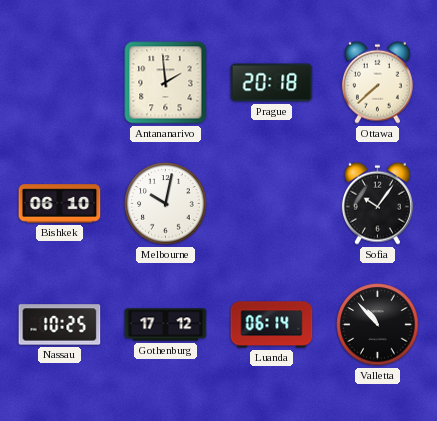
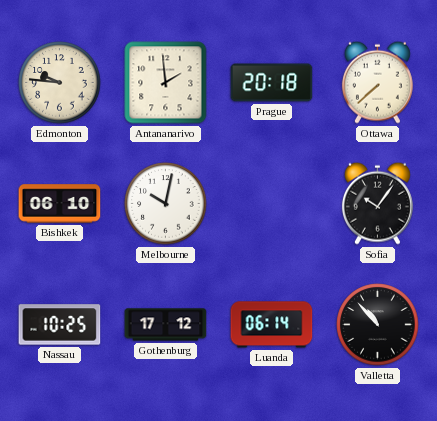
Edmonton: none -> 9:46
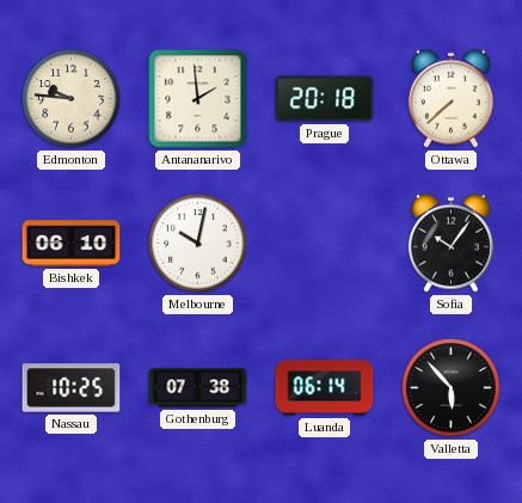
Gothenburg: 17:12 -> 07:38
Valletta: 10:53 -> 5:53
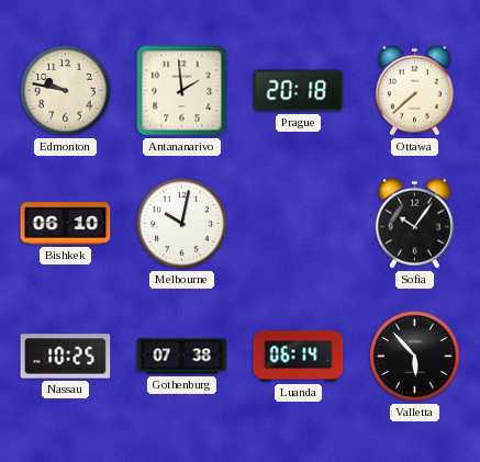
Edmonton: 9:46 -> 9:47
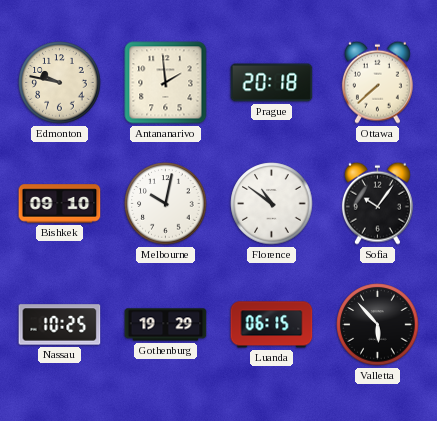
Bishkek: 06:10 -> 09:10
Florence: none -> 10:51
Gothenburg: 07:38 -> 19:29
Luanda: 06:14 -> 06:15
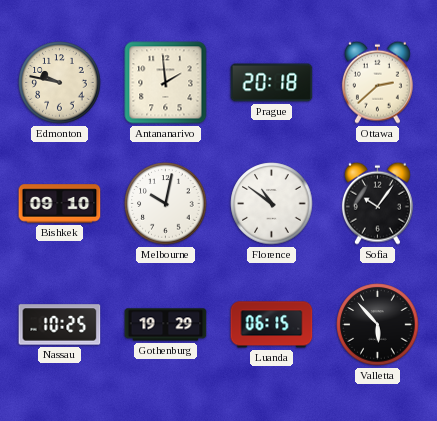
Ottawa: 7:38 -> 2:38
